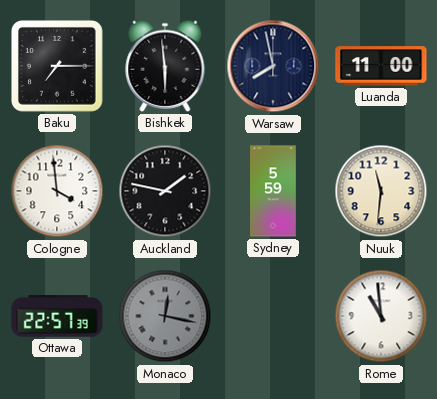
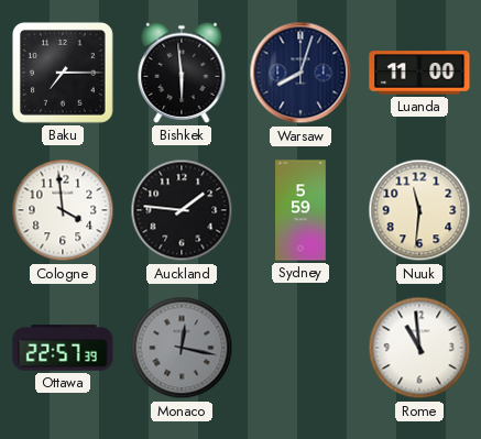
Warsaw: 7:58 -> 8:03
Auckland: 1:47 -> 1:46
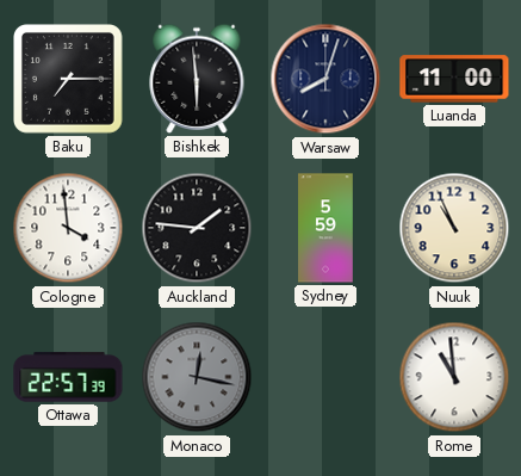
Nuuk: 11:31 -> 10:56
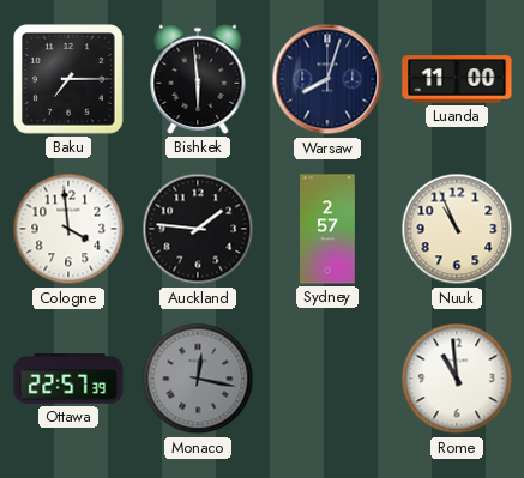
Sydney: 5:59 -> 2:57
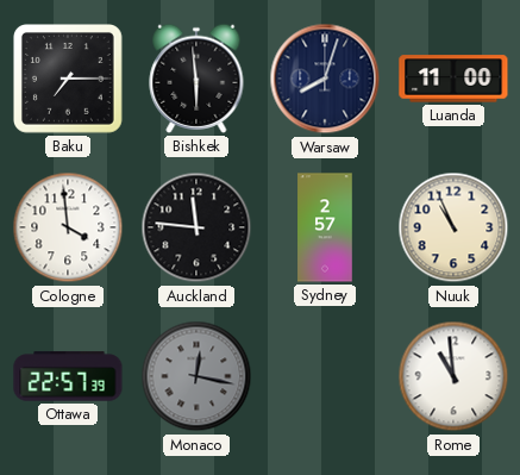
Auckland: 1:46 -> 11:46
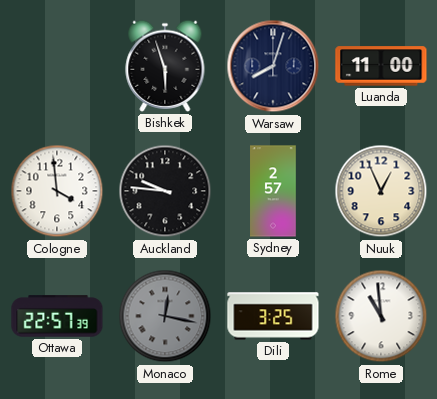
Baku: 7:15 -> none
Bishkek: 5:59 -> 5:57
Auckland: 11:46 -> 9:46
Nuuk: 10:56 -> 12:56
Dili: none -> 3:25
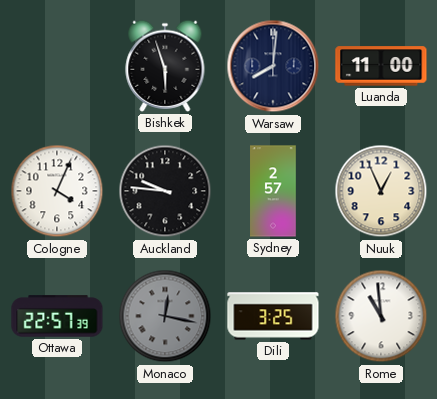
Warsaw: 8:03 -> 8:01
Cologne: 3:59 -> 4:04
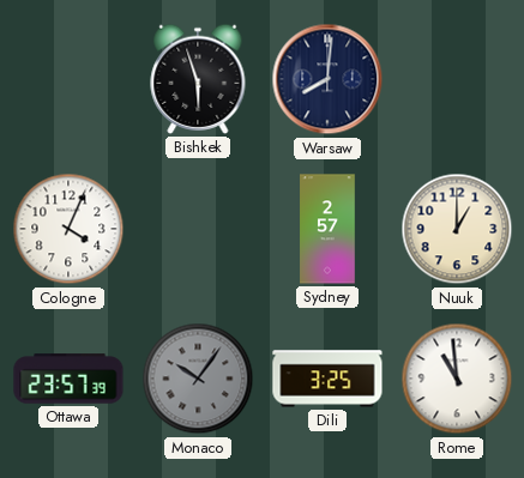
Luanda: 11:00 -> none
Auckland: 9:46 -> none
Nuuk: 12:56 -> 1:00
Ottawa: 22:57 -> 23:57
Monaco: 12:17 -> 10:06
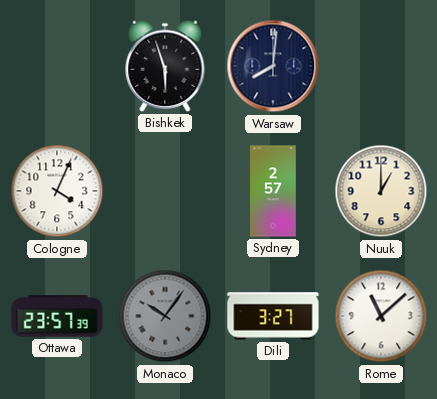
Dili: 3:25 -> 3:27
Rome: 10:59 -> 11:08
